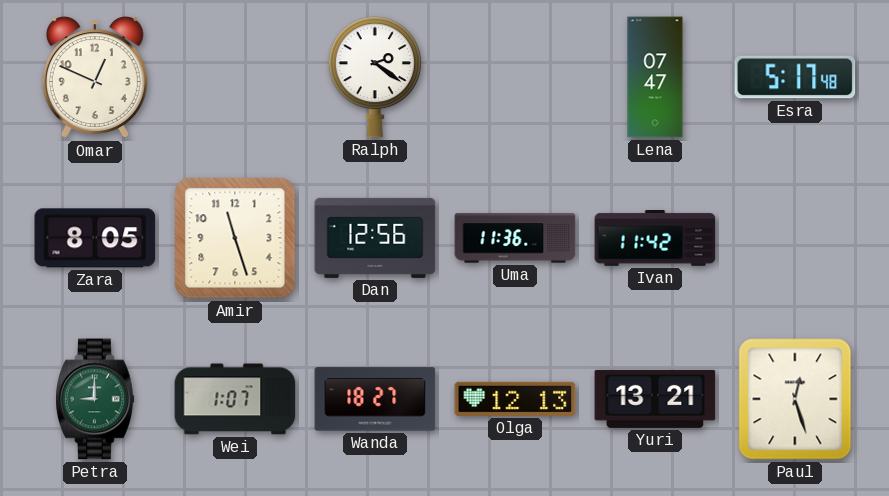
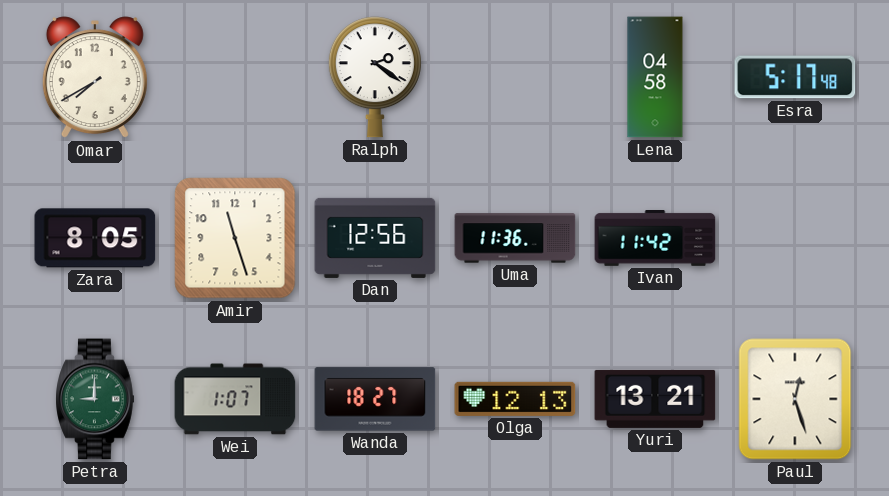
Omar: 12:49 -> 7:40
Lena: 07:47 -> 04:58
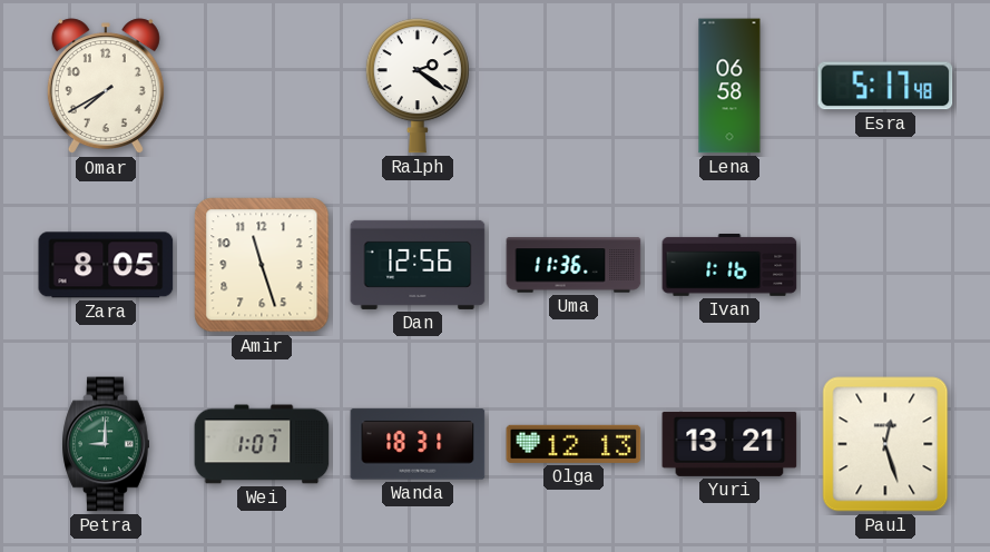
Lena: 04:58 -> 06:58
Ivan: 11:42 -> 1:16
Wanda: 18:27 -> 18:31
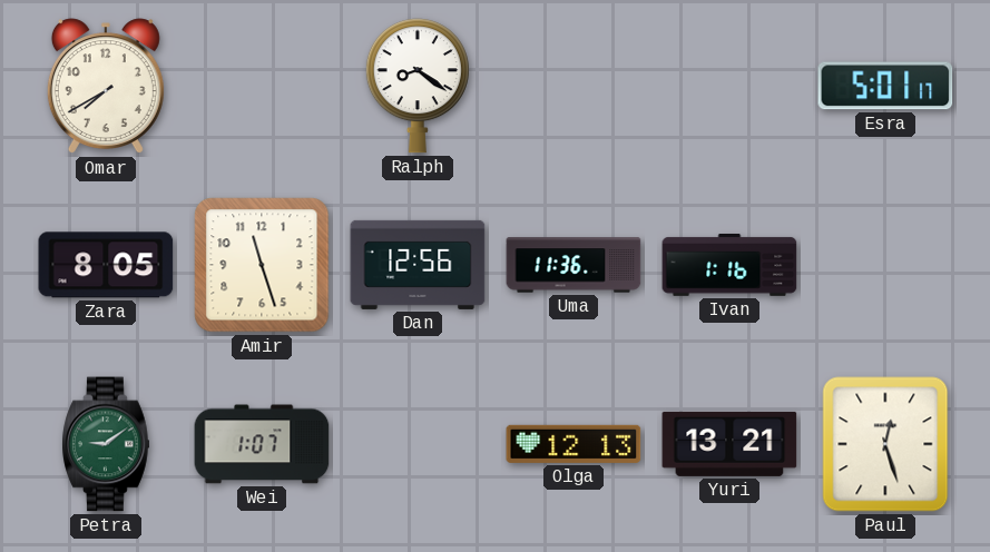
Ralph: 2:21 -> 8:21
Lena: 06:58 -> none
Esra: 5:17 -> 5:01
Petra: 9:00 -> 9:09
Wanda: 18:31 -> none
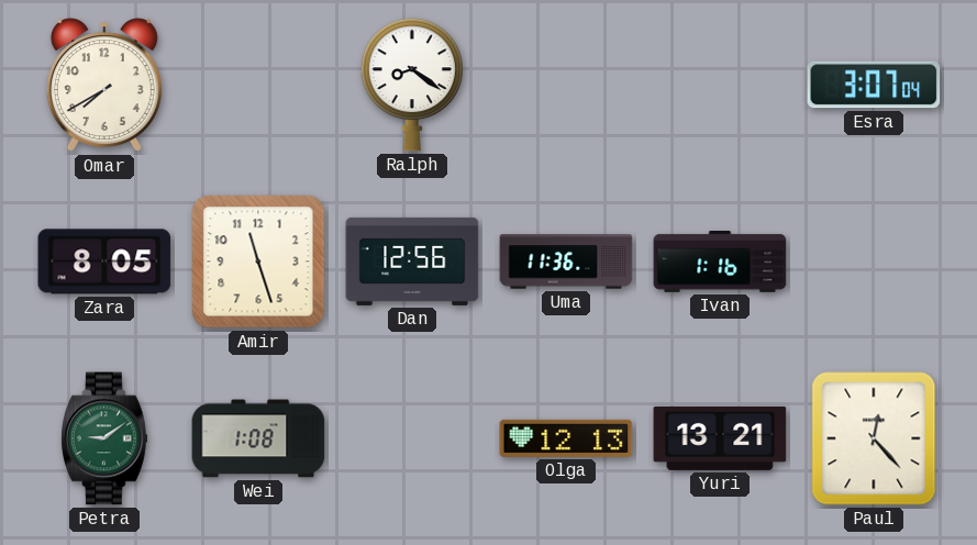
Esra: 5:01 -> 3:07
Wei: 1:07 -> 1:08
Paul: 12:27 -> 12:23
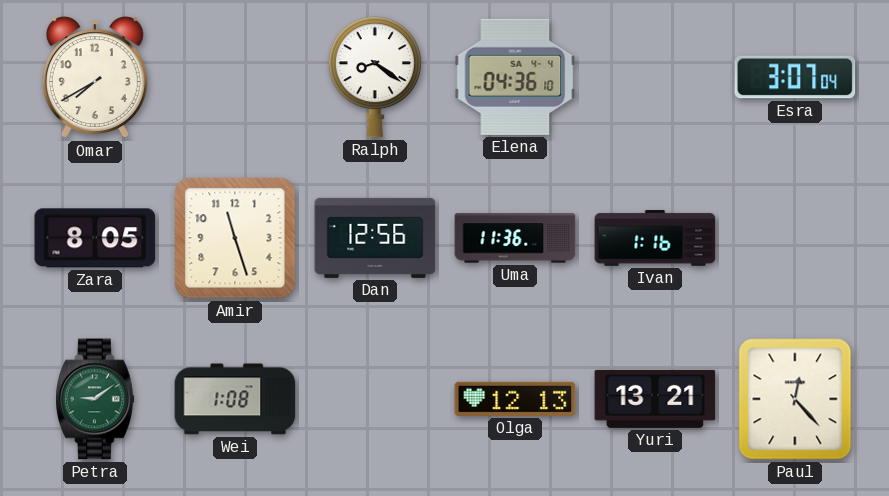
Elena: none -> 04:36
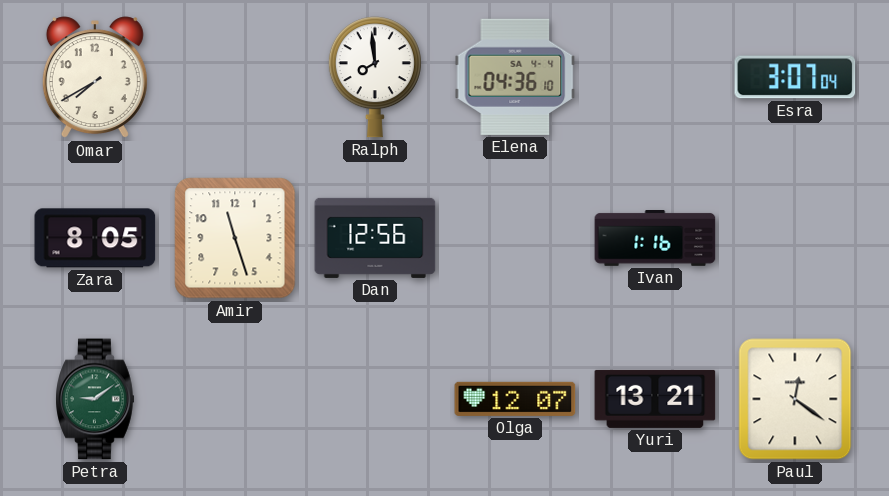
Ralph: 8:21 -> 7:59
Uma: 11:36 -> none
Wei: 1:08 -> none
Olga: 12:13 -> 12:07
Paul: 12:23 -> 12:21
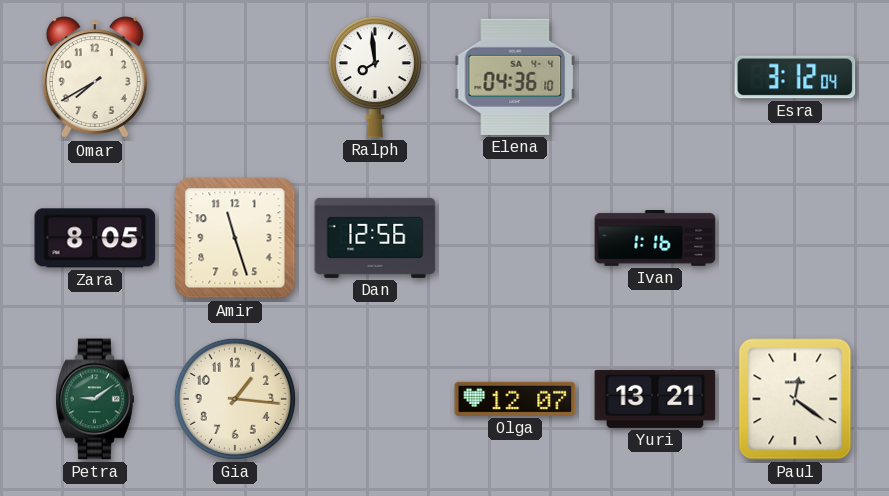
Esra: 3:07 -> 3:12
Gia: none -> 1:16
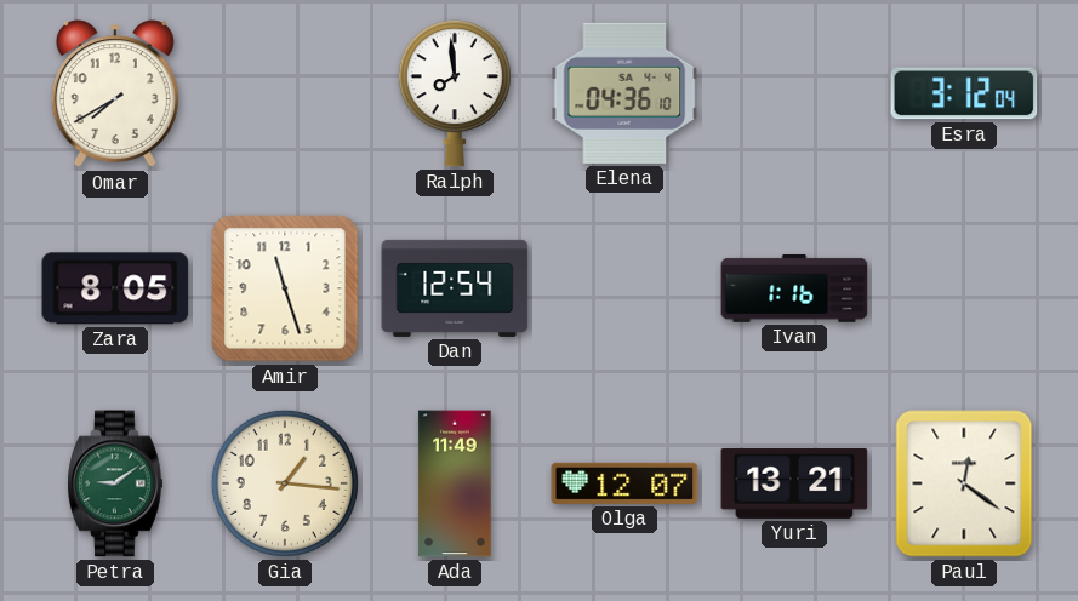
Dan: 12:56 -> 12:54
Ada: none -> 11:49
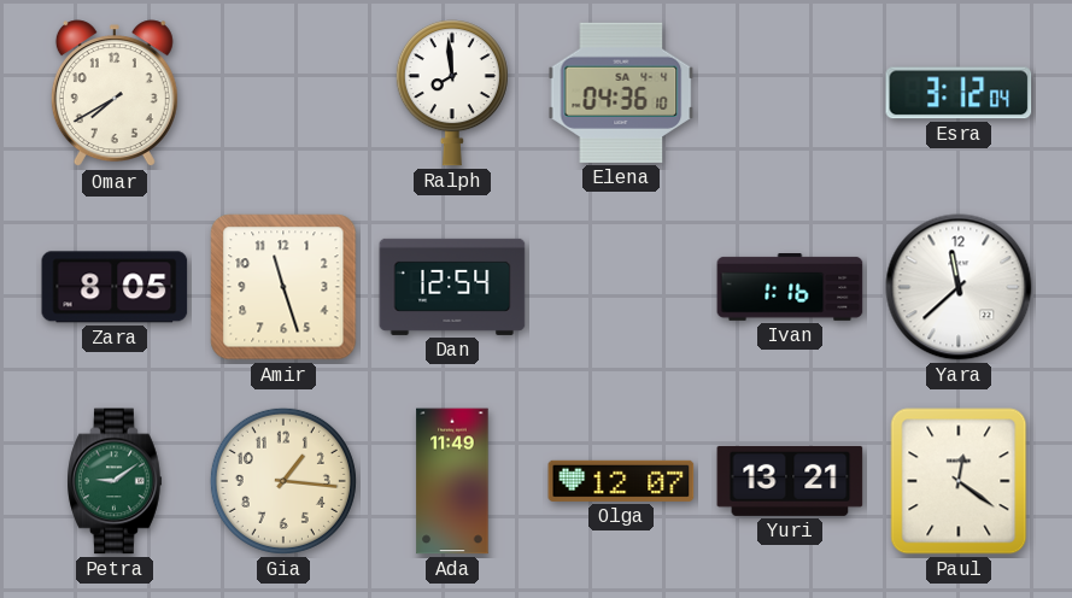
Yara: none -> 11:38
